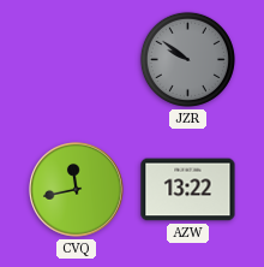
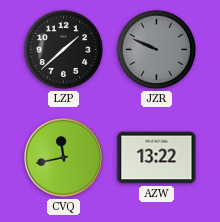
LZP: none -> 1:38
JZR: 9:51 -> 9:49
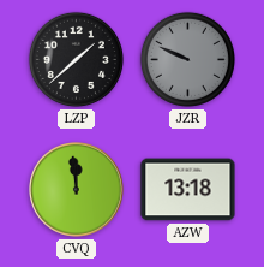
CVQ: 11:43 -> 11:59
AZW: 13:22 -> 13:18
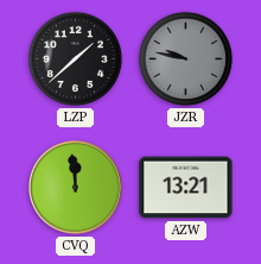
JZR: 9:49 -> 9:47
AZW: 13:18 -> 13:21
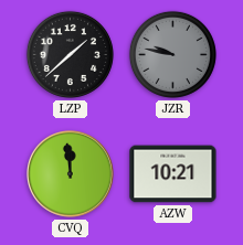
AZW: 13:21 -> 10:21
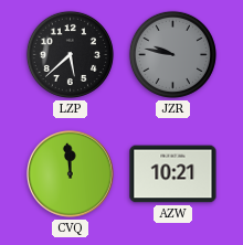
LZP: 1:38 -> 5:38
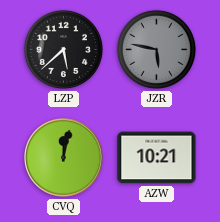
JZR: 9:47 -> 5:47
CVQ: 11:59 -> 12:02
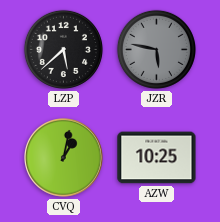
CVQ: 12:02 -> 1:02
AZW: 10:21 -> 10:25
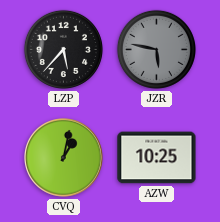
LZP: 5:38 -> 5:37
